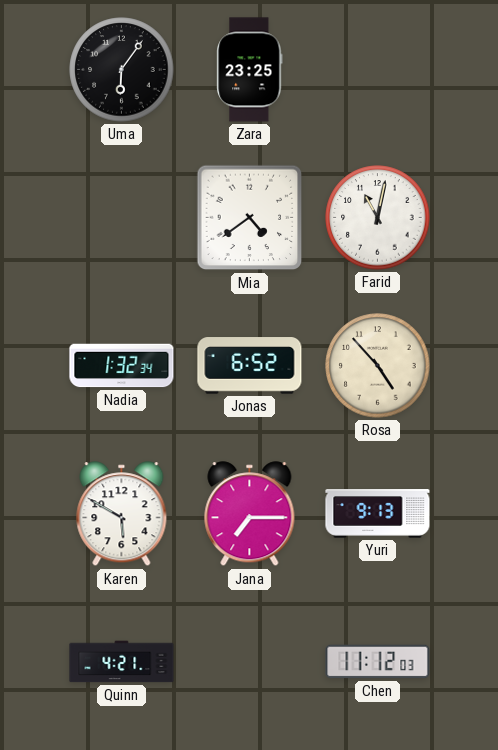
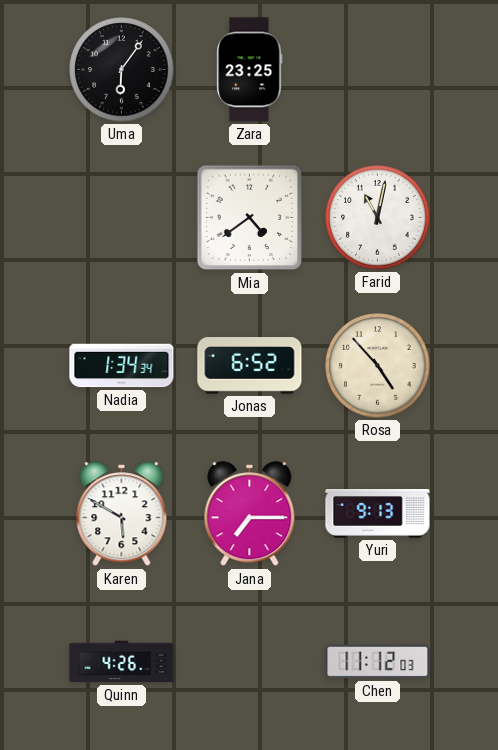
Nadia: 1:32 -> 1:34
Quinn: 4:21 -> 4:26
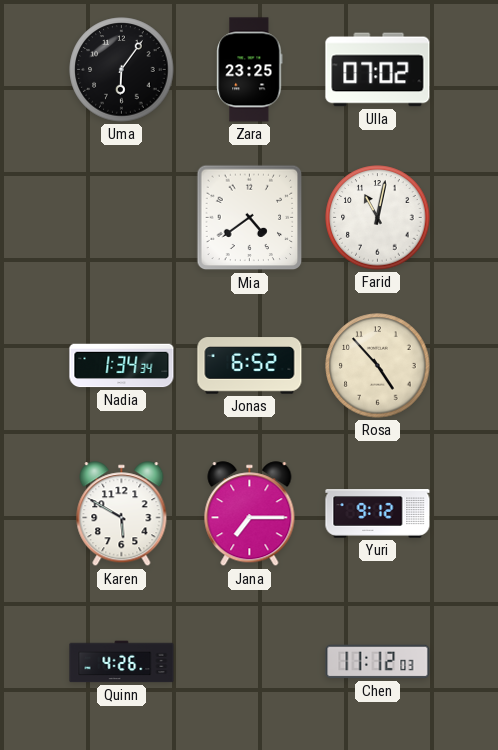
Ulla: none -> 07:02
Yuri: 9:13 -> 9:12
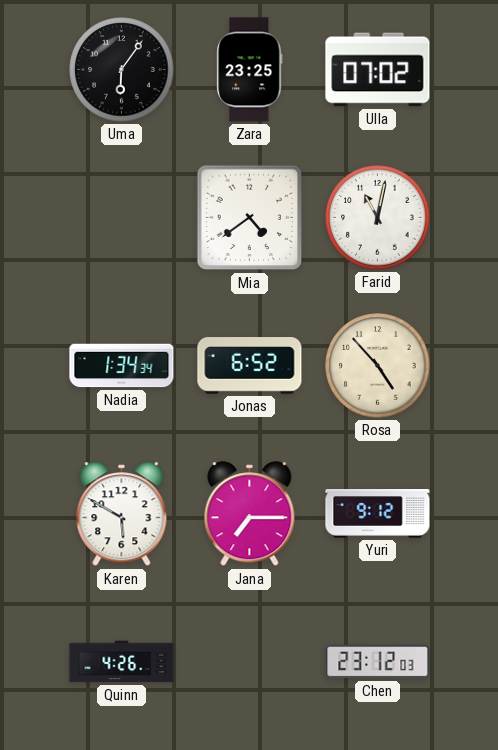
Chen: 11:12 -> 23:12
